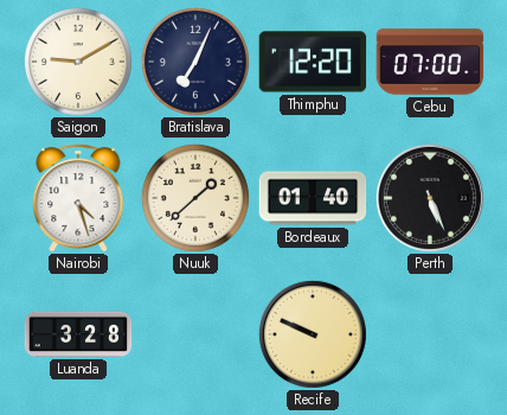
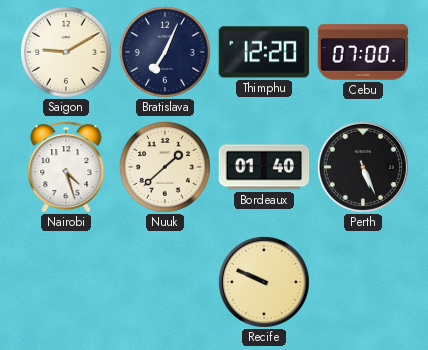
Luanda: 3:28 -> none
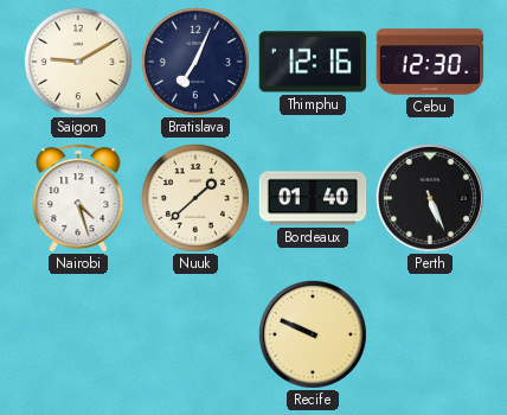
Thimphu: 12:20 -> 12:16
Cebu: 07:00 -> 12:30
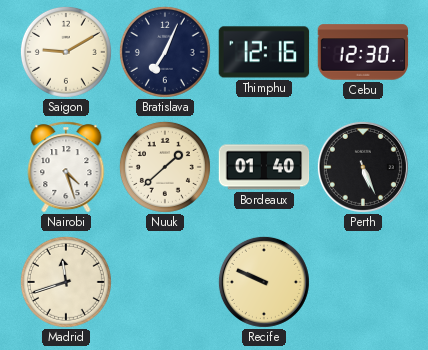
Madrid: none -> 11:42
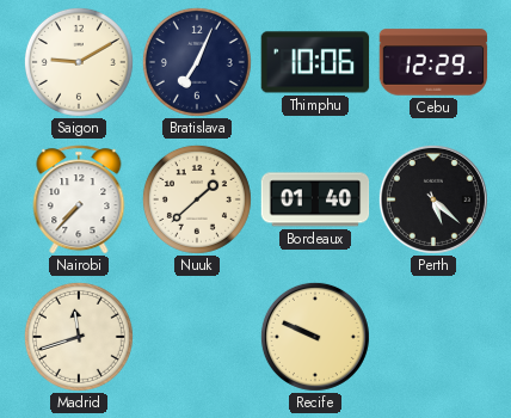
Thimphu: 12:16 -> 10:06
Cebu: 12:30 -> 12:29
Nairobi: 4:27 -> 7:37
Perth: 5:26 -> 5:22
